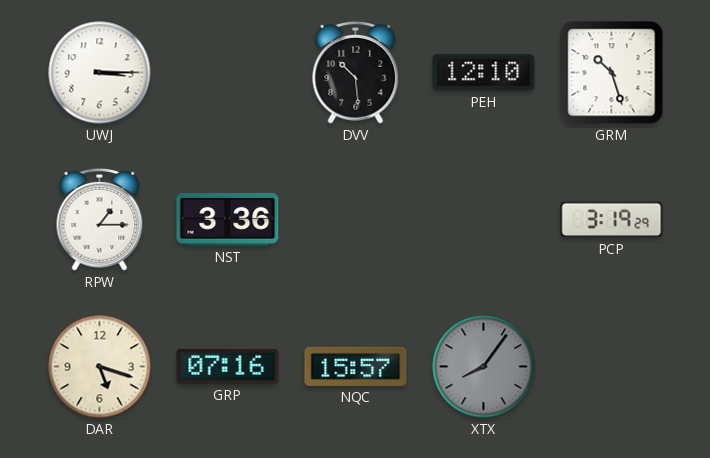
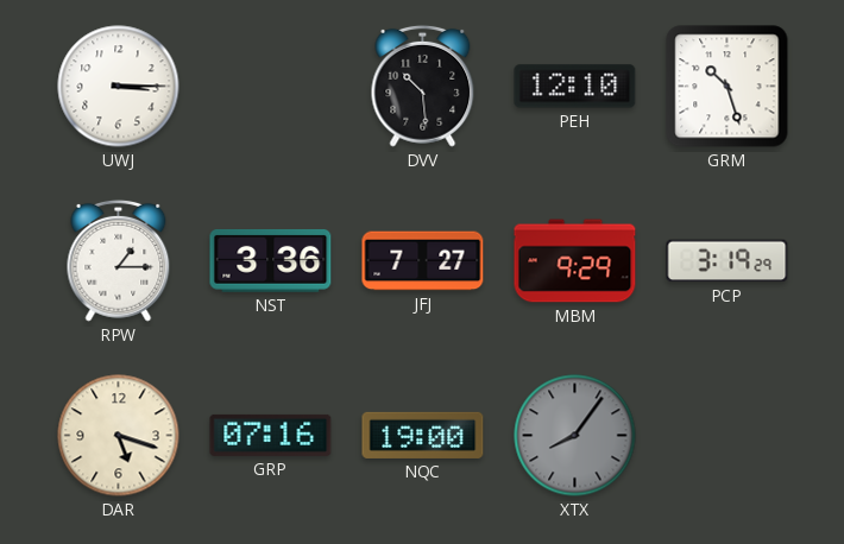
JFJ: none -> 7:27
MBM: none -> 9:29
NQC: 15:57 -> 19:00
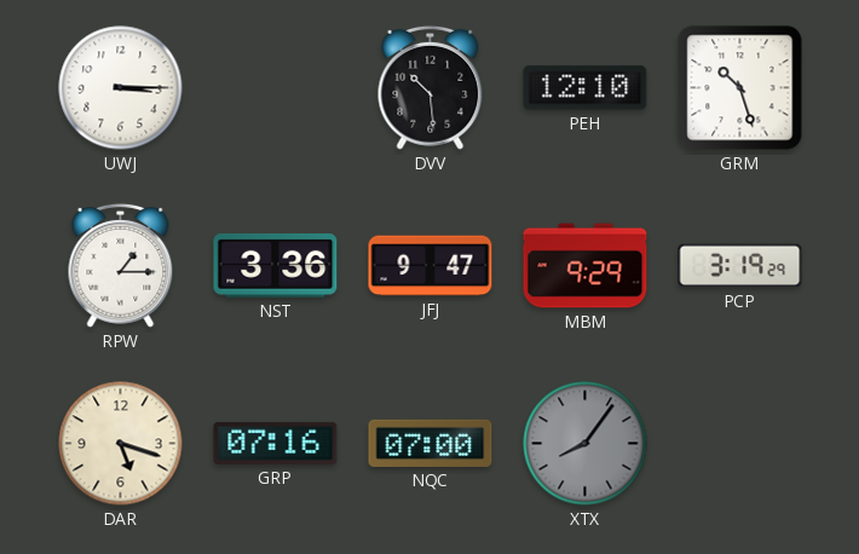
JFJ: 7:27 -> 9:47
NQC: 19:00 -> 07:00
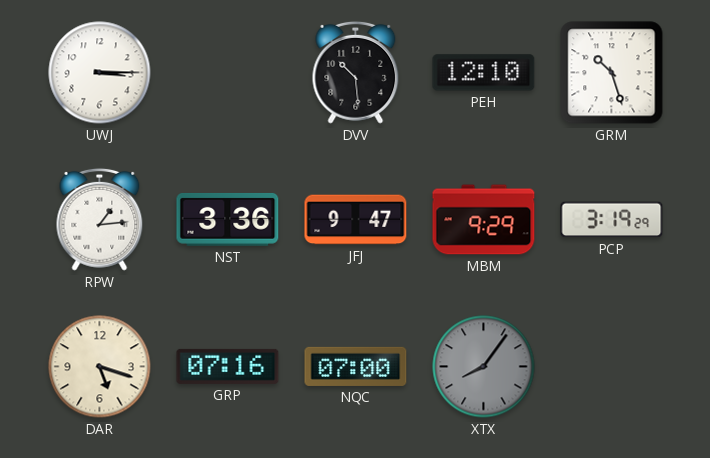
RPW: 1:15 -> 1:14
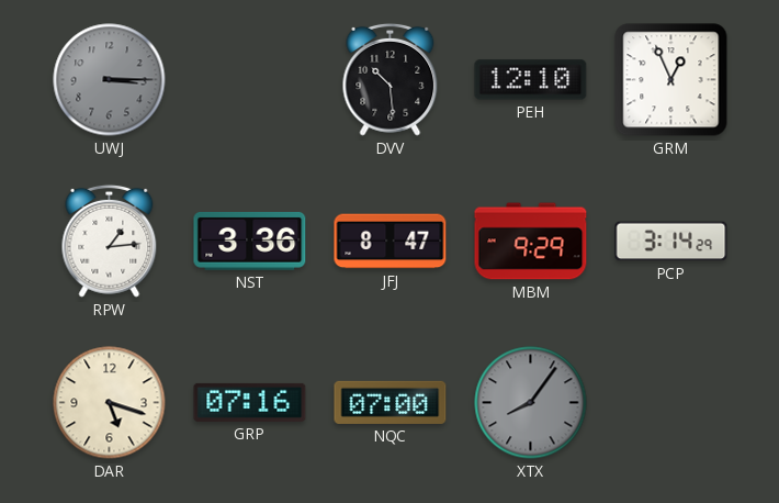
UWJ dial: white -> grey
GRM: 10:27 -> 12:56
JFJ: 9:47 -> 8:47
PCP: 3:19 -> 3:14
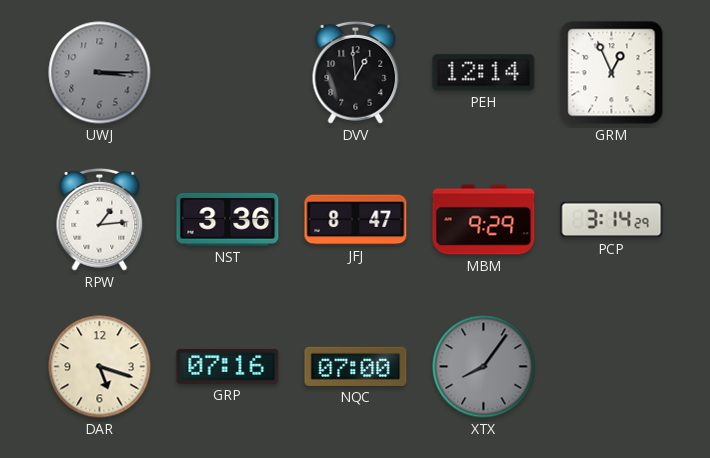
DVV: 10:29 -> 12:59
PEH: 12:10 -> 12:14
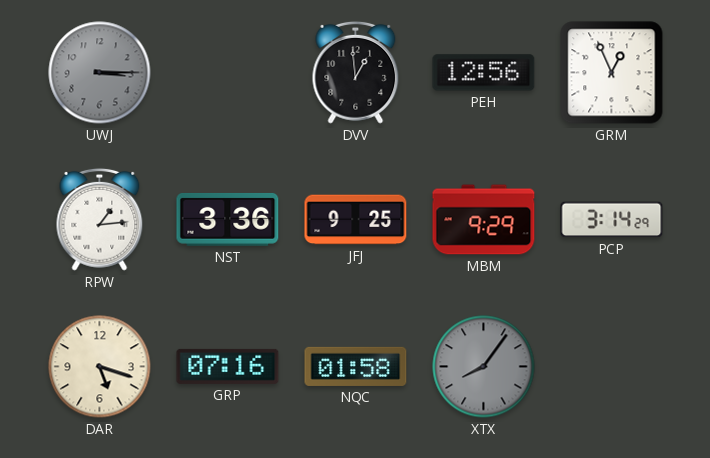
PEH: 12:14 -> 12:56
JFJ: 8:47 -> 9:25
NQC: 07:00 -> 01:58
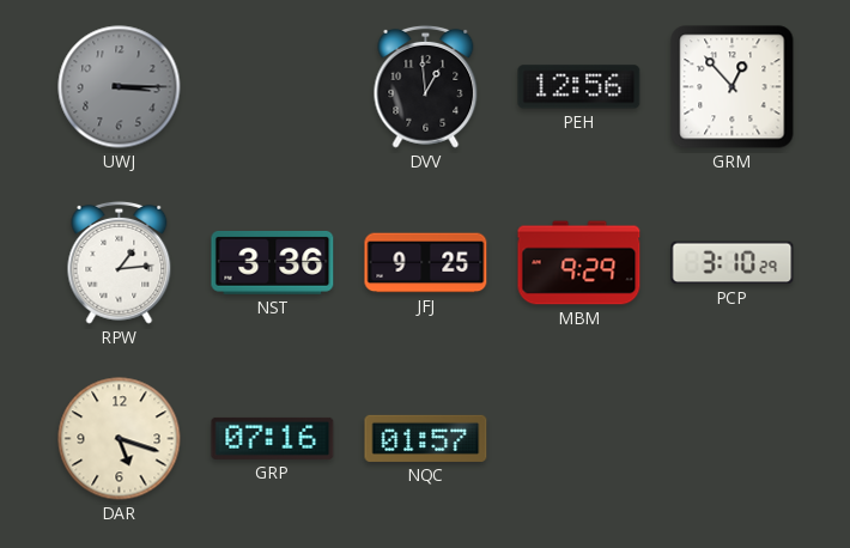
GRM: 12:56 -> 12:53
PCP: 3:14 -> 3:10
NQC: 01:58 -> 01:57
XTX: 8:06 -> none
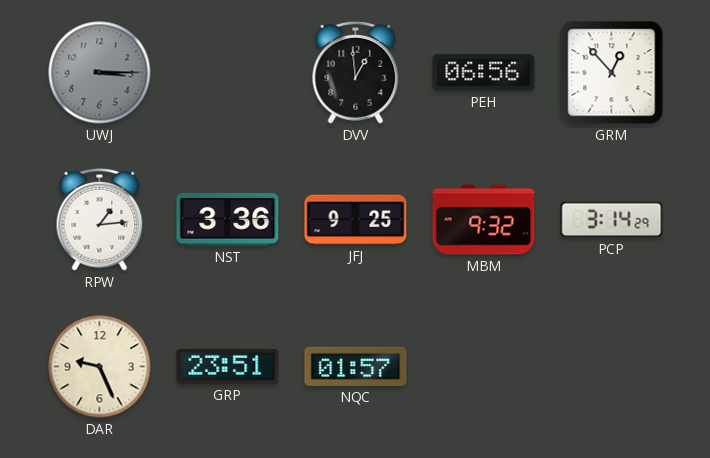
PEH: 12:56 -> 06:56
MBM: 9:29 -> 9:32
PCP: 3:10 -> 3:14
DAR: 5:18 -> 9:26
GRP: 07:16 -> 23:51
